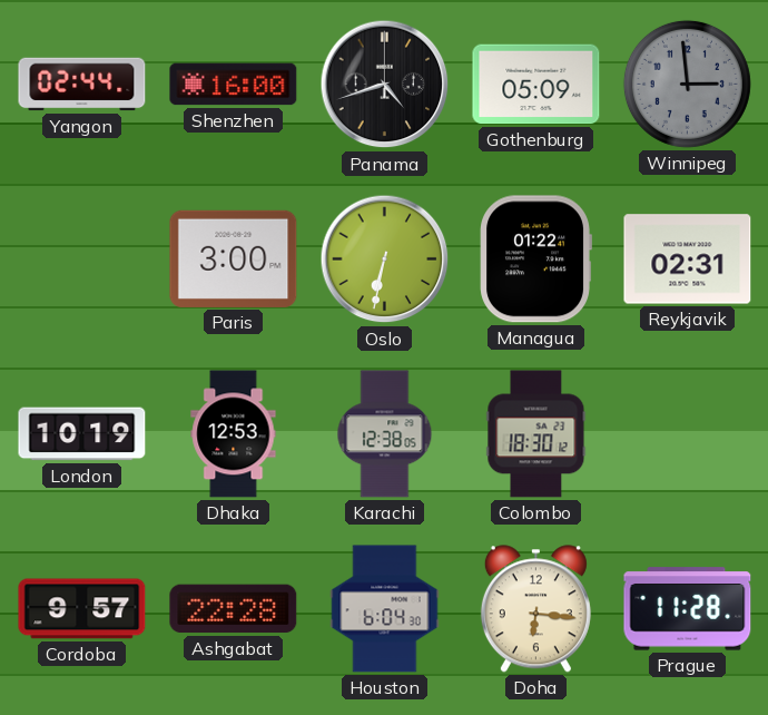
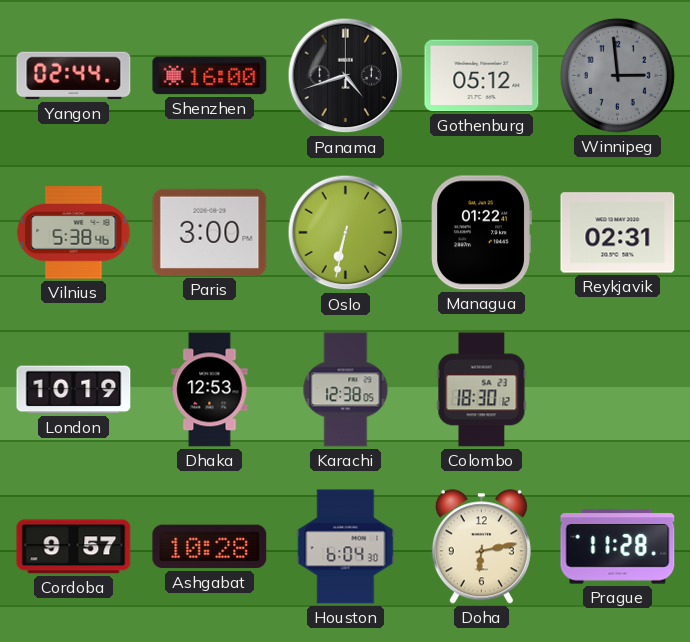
Gothenburg: 05:09 -> 05:12
Vilnius: none -> 5:38
Ashgabat: 22:28 -> 10:28
Doha: 6:16 -> 6:13
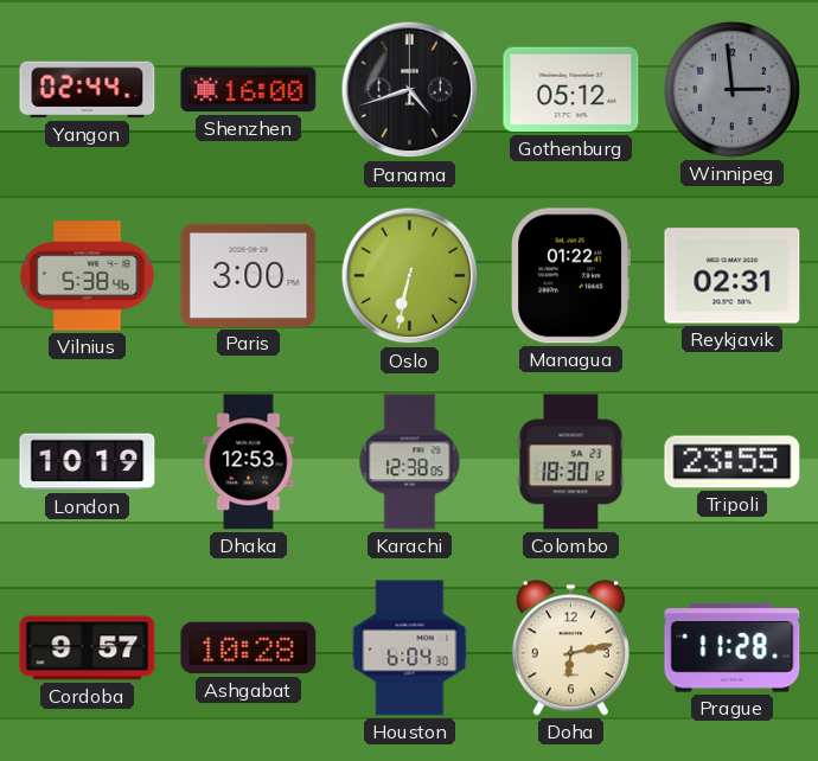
Tripoli: none -> 23:55
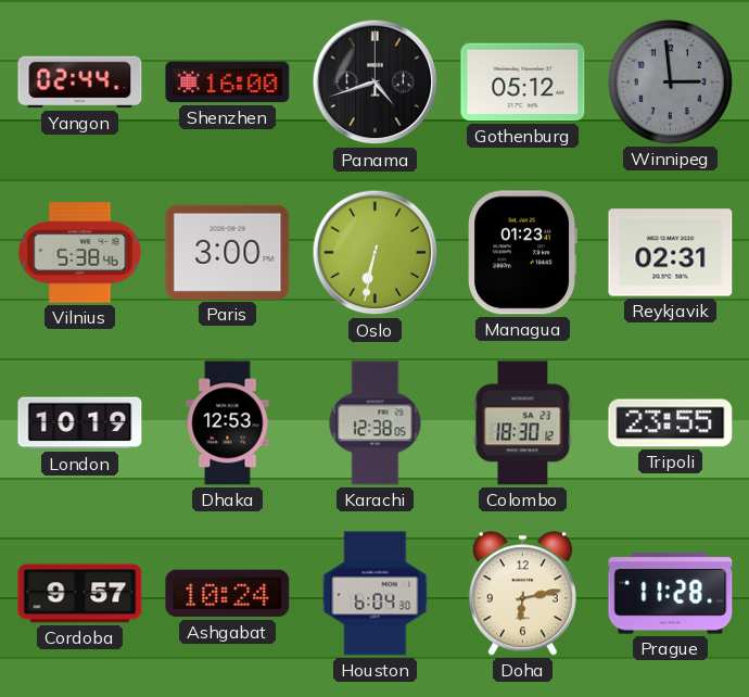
Managua: 01:22 -> 01:23
Ashgabat: 10:28 -> 10:24
